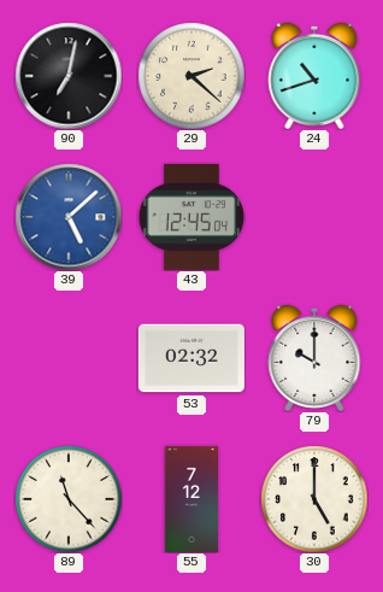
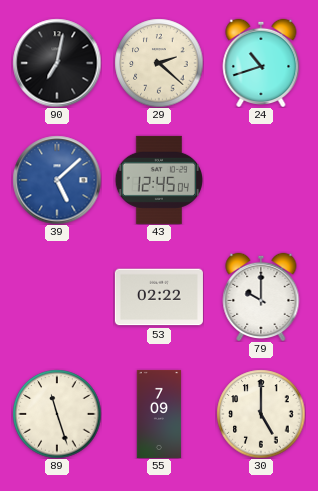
53: 02:32 -> 02:22
89: 11:23 -> 11:27
55: 7:12 -> 7:09
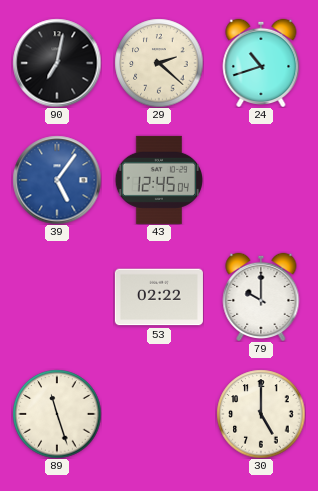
39: 5:08 -> 5:06
55: 7:09 -> none
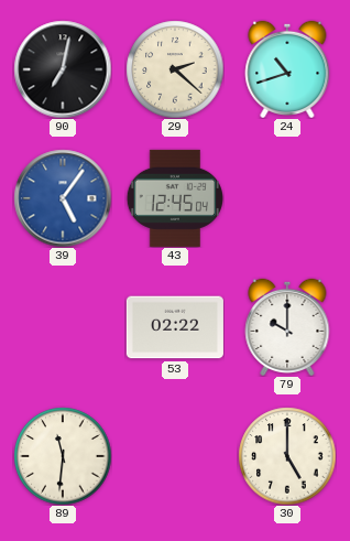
89: 11:27 -> 11:31
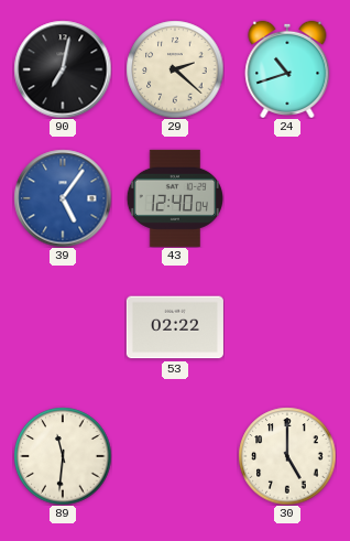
43: 12:45 -> 12:40
79: 10:00 -> none
